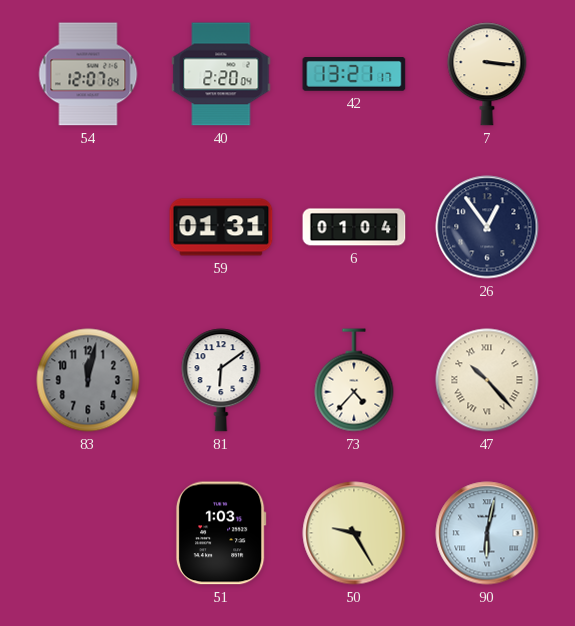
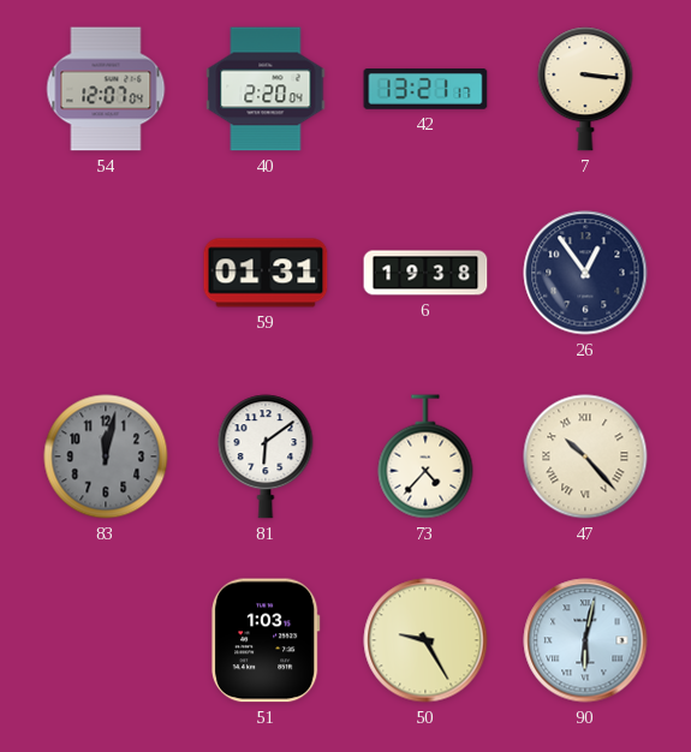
6: 01:04 -> 19:38
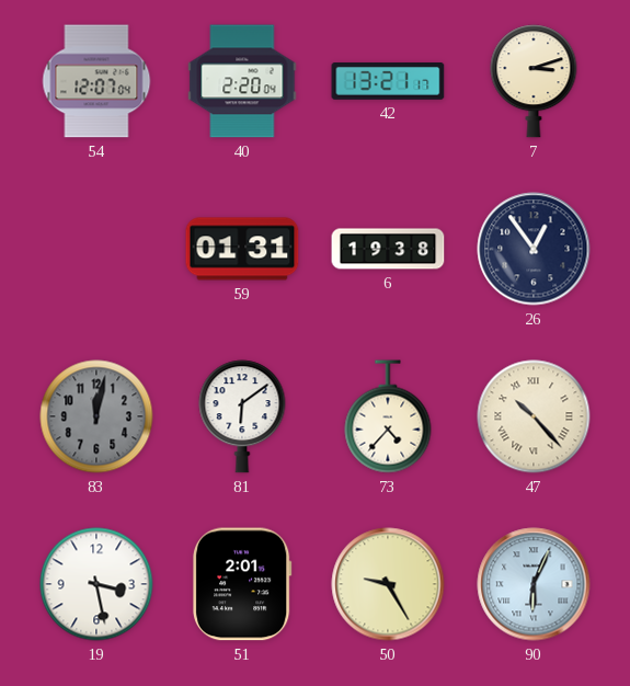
7: 3:16 -> 3:12
19: none -> 3:28
51: 1:03 -> 2:01
90: 6:02 -> 6:04
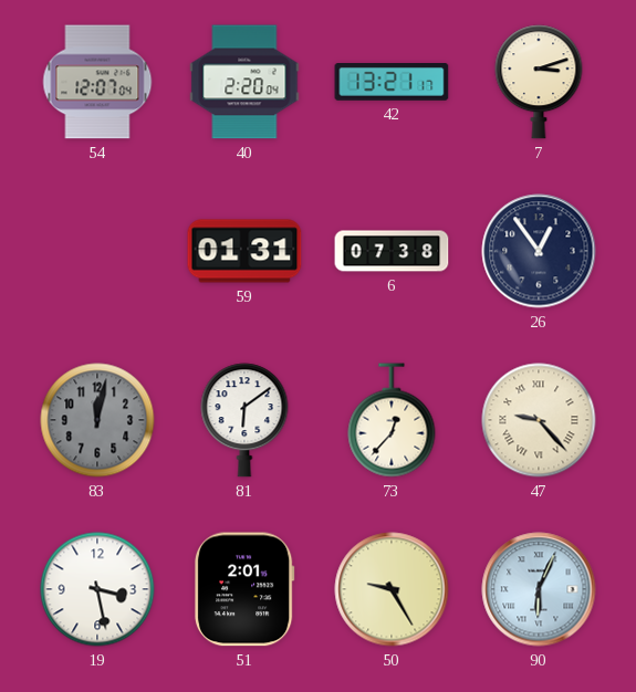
6: 19:38 -> 07:38
73: 4:37 -> 12:37
47: 10:23 -> 9:23
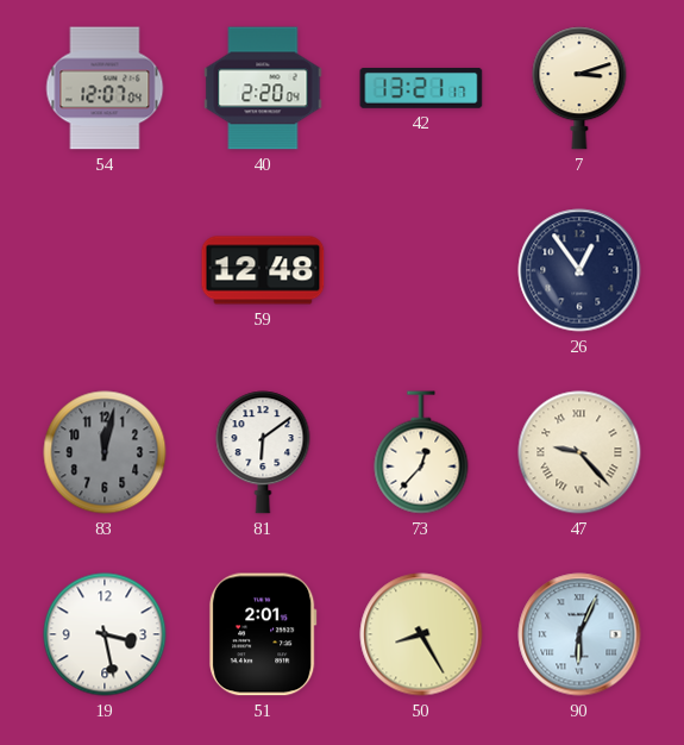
59: 01:31 -> 12:48
6: 07:38 -> none
50: 9:25 -> 8:25
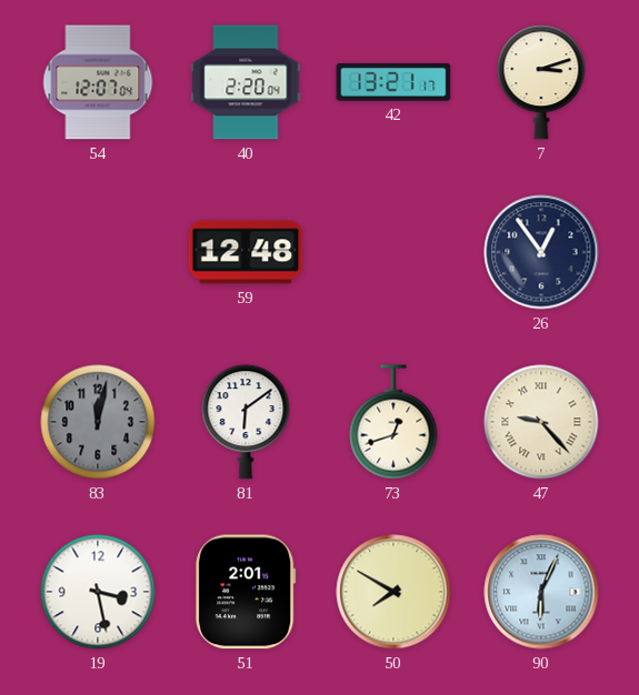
73: 12:37 -> 12:42
50: 8:25 -> 7:50
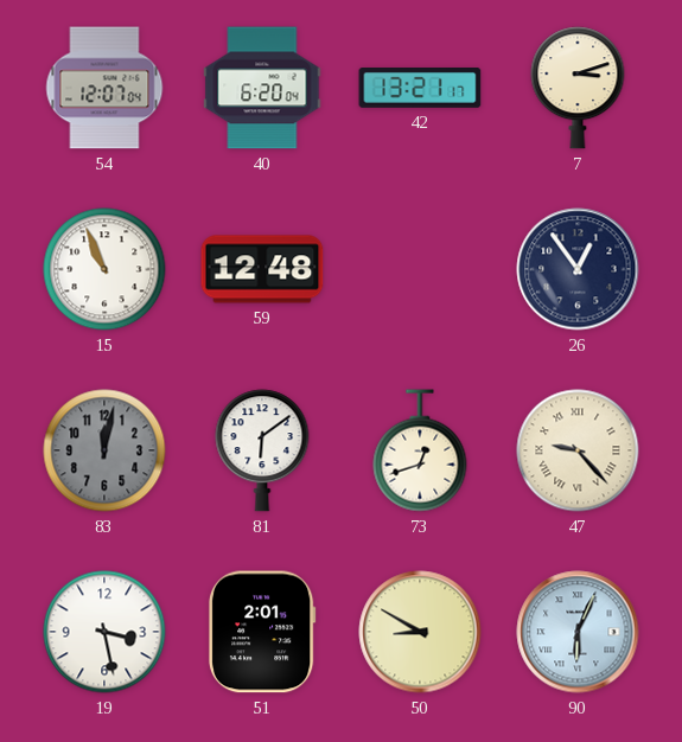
40: 2:20 -> 6:20
15: none -> 10:56
50: 7:50 -> 8:50
